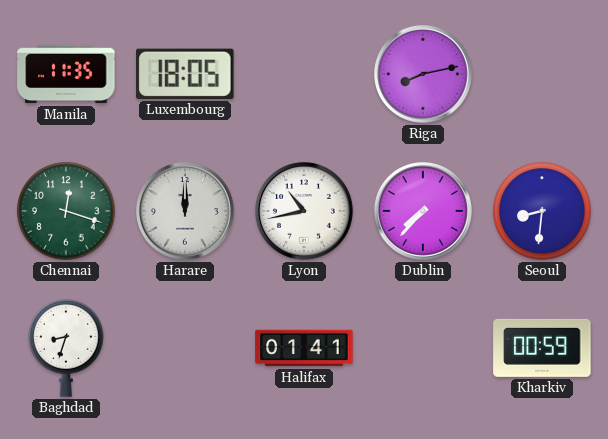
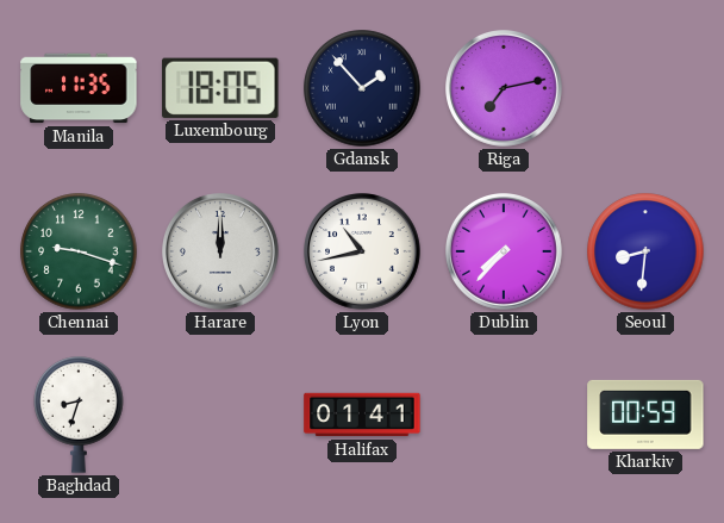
Gdansk: none -> 1:53
Riga: 8:13 -> 7:13
Chennai: 12:18 -> 9:18
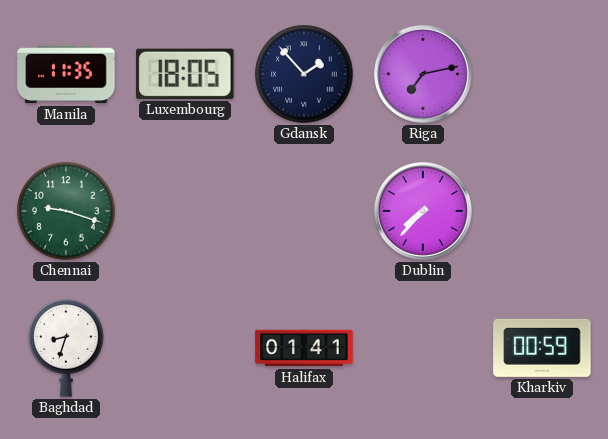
Harare: 12:00 -> none
Lyon: 10:43 -> none
Seoul: 8:31 -> none
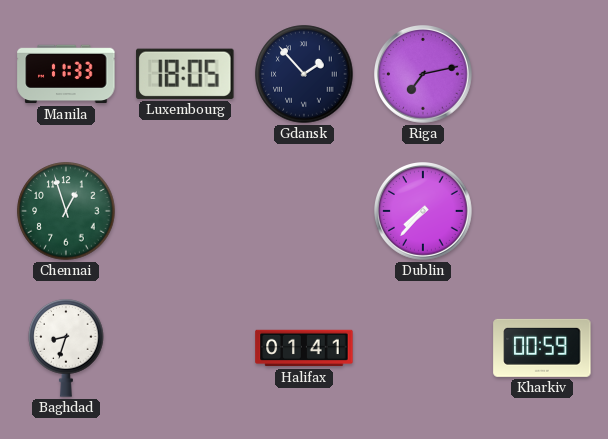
Manila: 11:35 -> 11:33
Chennai: 9:18 -> 12:57
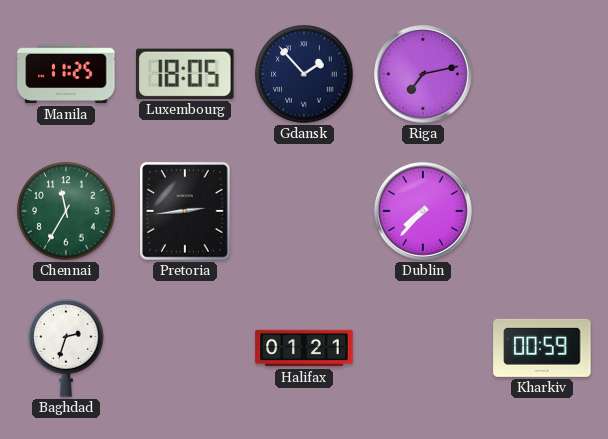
Manila: 11:33 -> 11:25
Chennai: 12:57 -> 11:35
Pretoria: none -> 2:44
Baghdad: 8:33 -> 2:33
Halifax: 01:41 -> 01:21
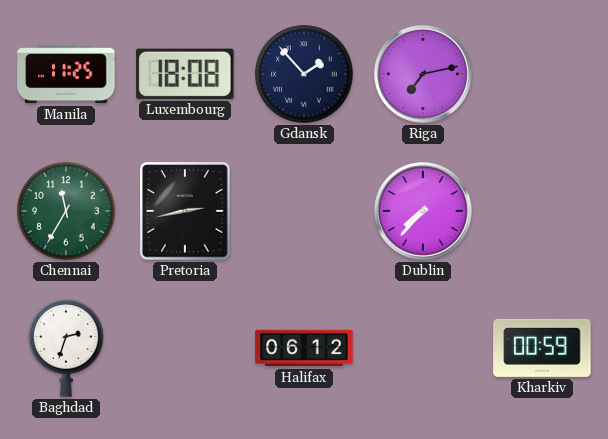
Luxembourg: 18:05 -> 18:08
Pretoria: 2:44 -> 2:43
Halifax: 01:21 -> 06:12
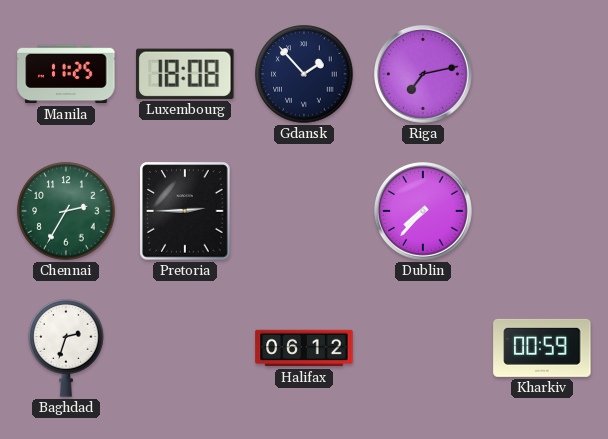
Chennai: 11:35 -> 2:35
Pretoria: 2:43 -> 2:45
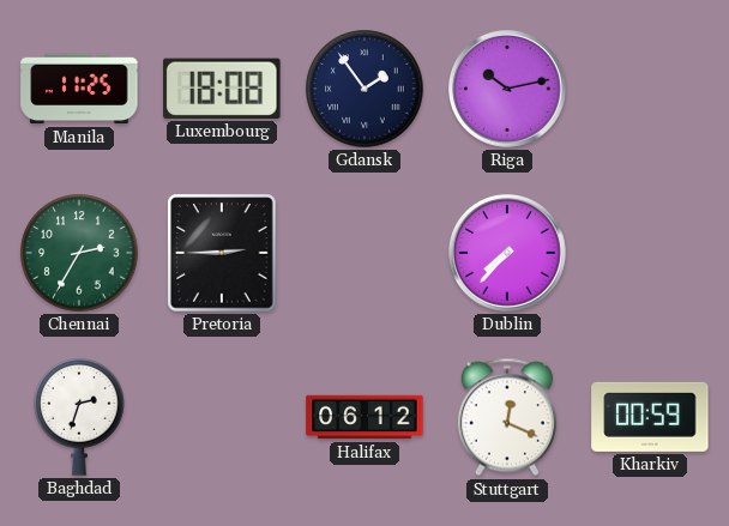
Gdansk: 1:53 -> 1:54
Riga: 7:13 -> 10:13
Stuttgart: none -> 12:19
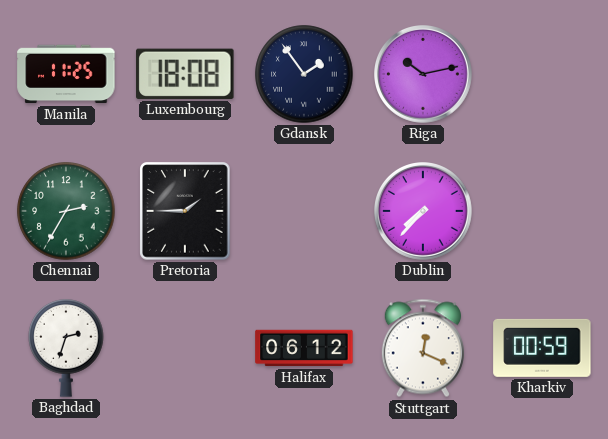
Pretoria: 2:45 -> 1:45
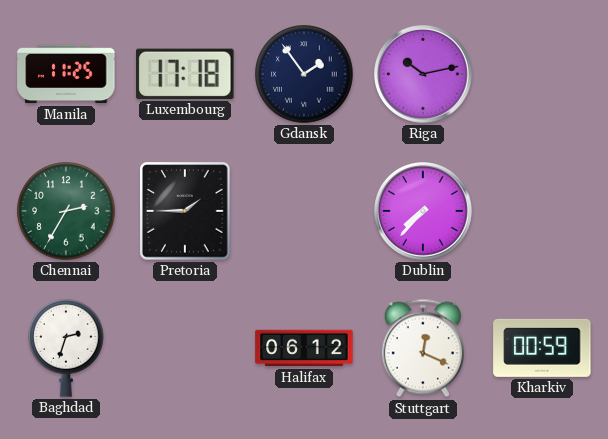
Luxembourg: 18:08 -> 17:18
